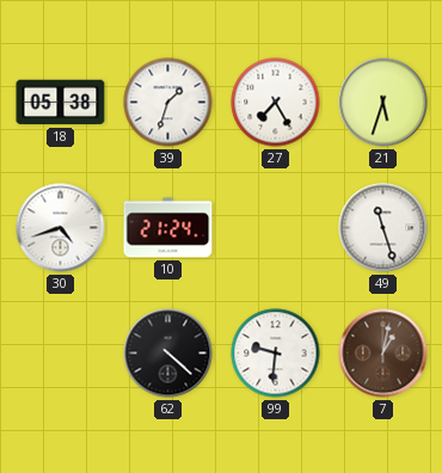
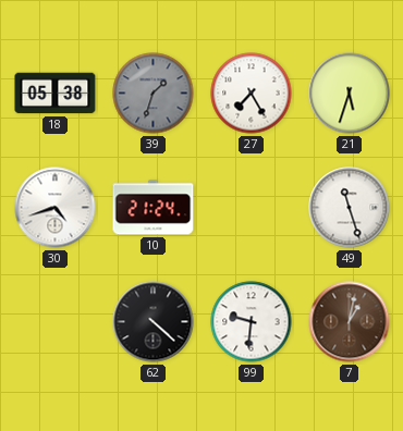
39 dial: white -> grey
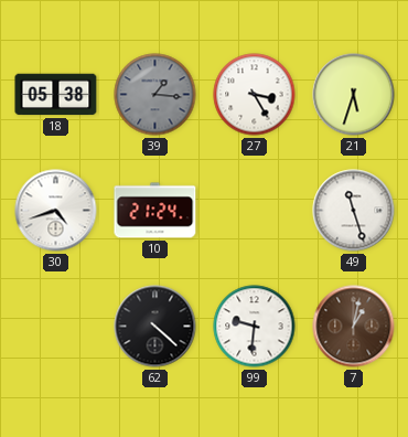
39: 1:33 -> 1:16
27: 7:25 -> 3:25
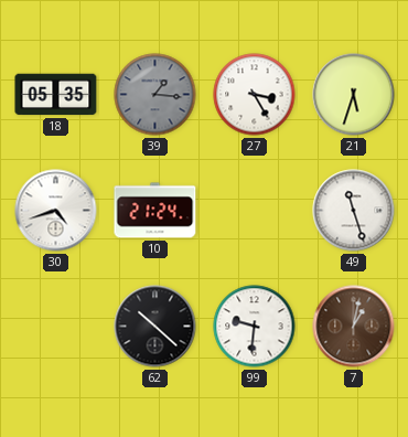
18: 05:38 -> 05:35
62: 4:22 -> 10:22
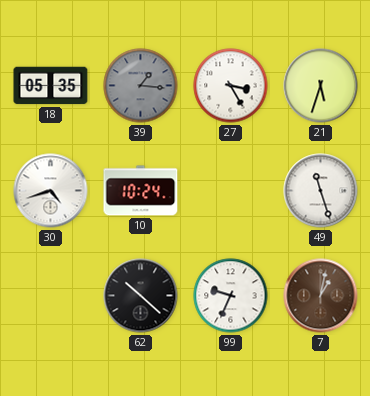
10: 21:24 -> 10:24
99: 9:31 -> 9:34
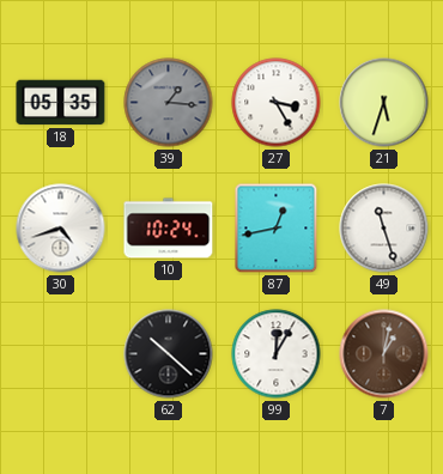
87: none -> 12:43
99: 9:34 -> 12:05
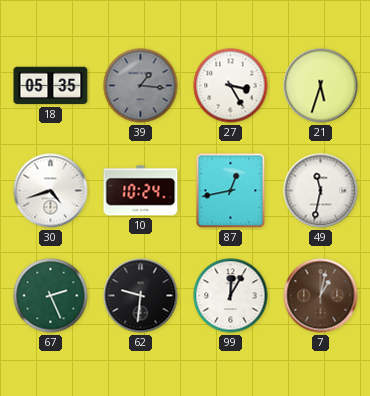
49: 11:27 -> 11:32
67: none -> 2:26
62: 10:22 -> 9:31
